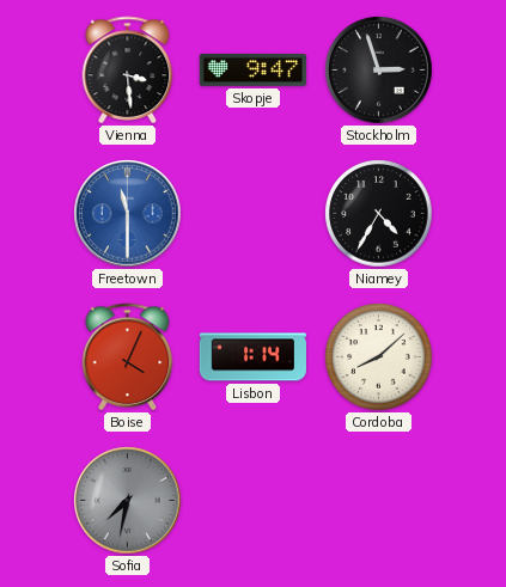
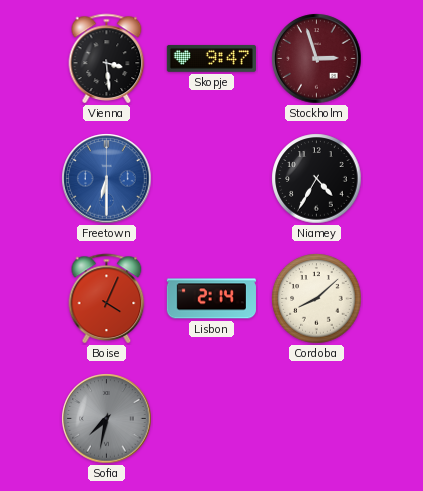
Stockholm dial: black -> burgundy
Freetown: 11:30 -> 6:30
Lisbon: 1:14 -> 2:14
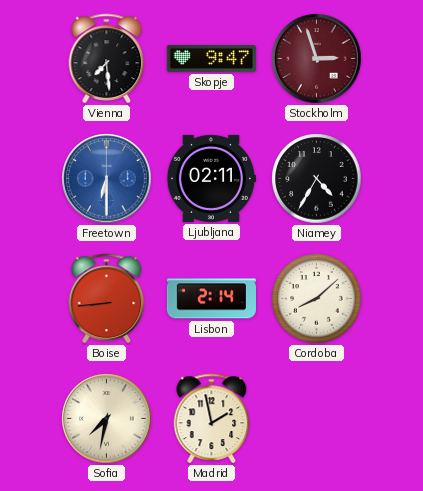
Vienna: 3:29 -> 7:29
Ljubljana: none -> 02:11
Boise: 4:04 -> 8:44
Sofia dial: grey -> cream
Madrid: none -> 1:58
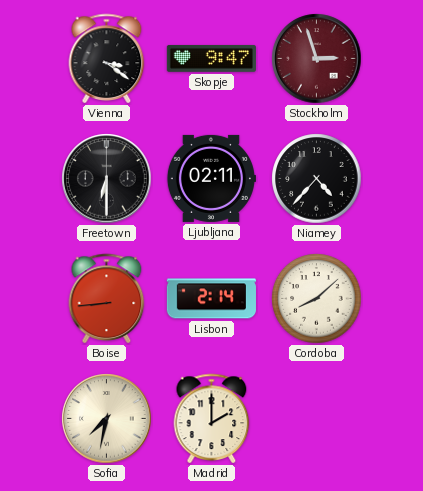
Vienna: 7:29 -> 3:21
Freetown dial: blue -> black
Niamey: 4:35 -> 4:37
Madrid: 1:58 -> 2:00
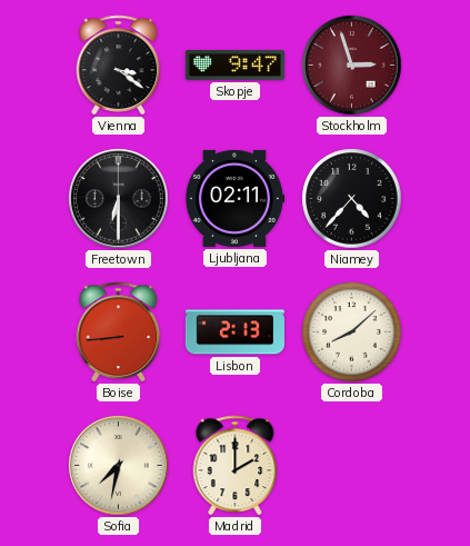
Lisbon: 2:14 -> 2:13
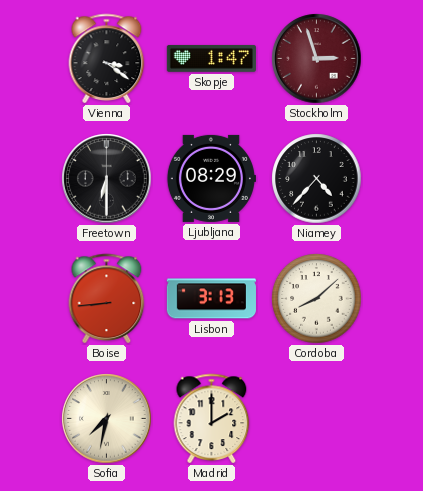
Skopje: 9:47 -> 1:47
Ljubljana: 02:11 -> 08:29
Lisbon: 2:13 -> 3:13
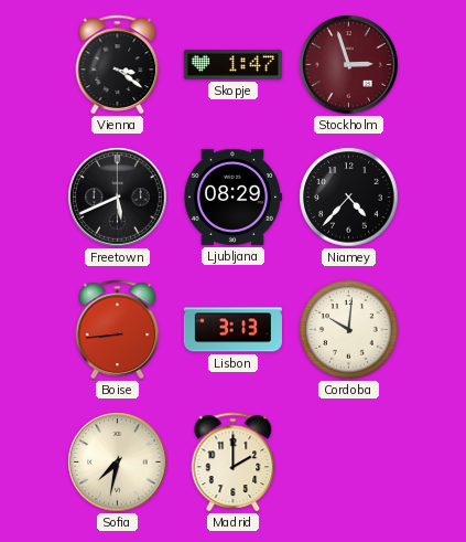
Freetown: 6:30 -> 5:41
Cordoba: 8:08 -> 10:01
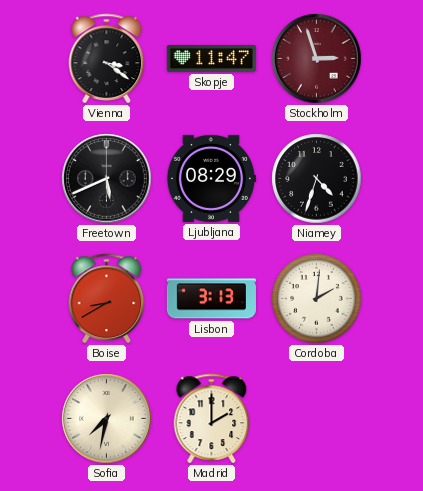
Skopje: 1:47 -> 11:47
Niamey: 4:37 -> 4:33
Boise: 8:44 -> 8:40
Cordoba: 10:01 -> 2:01
